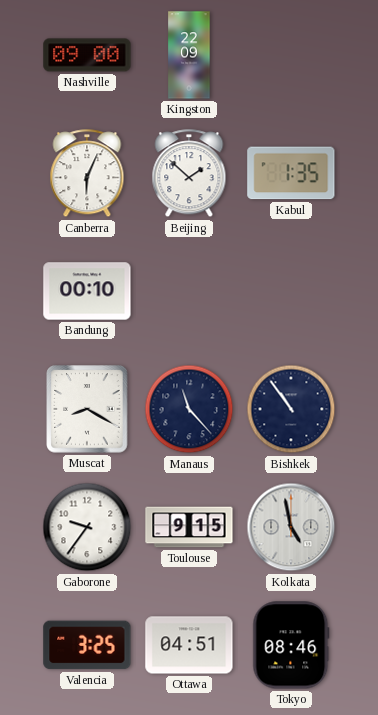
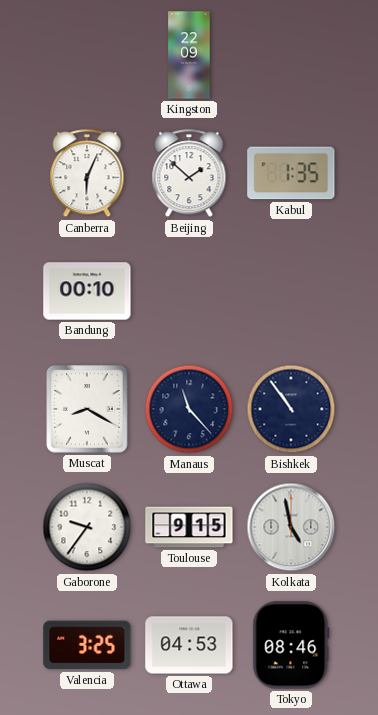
Nashville: 09:00 -> none
Ottawa: 04:51 -> 04:53
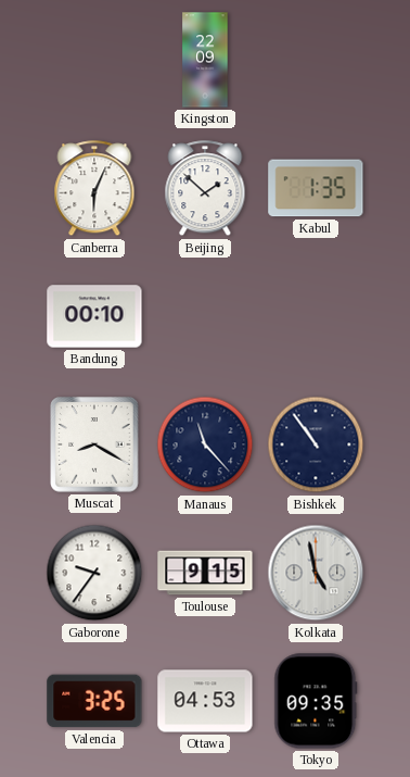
Tokyo: 08:46 -> 09:35
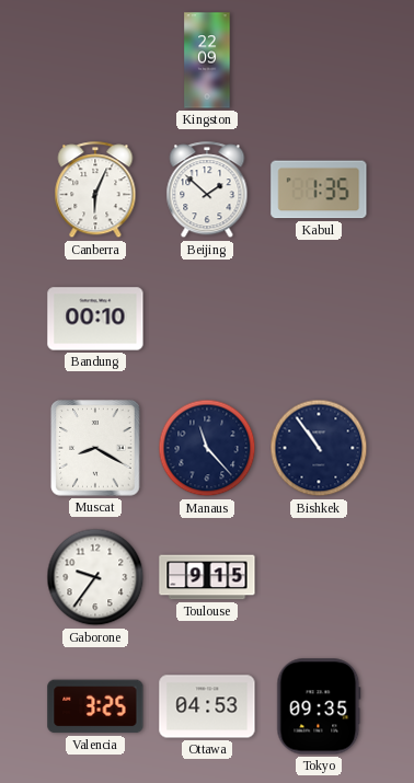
Kolkata: 4:58 -> none
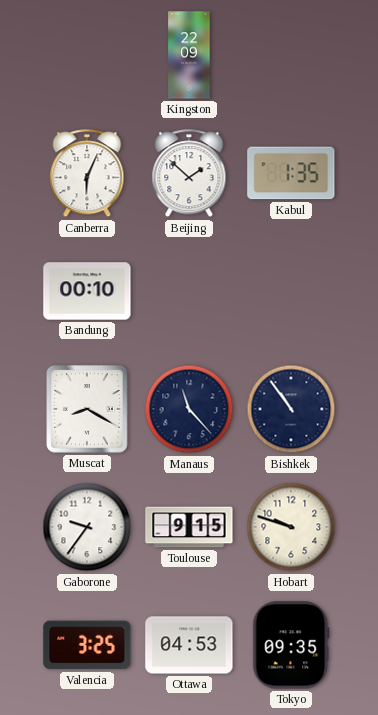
Hobart: none -> 9:48
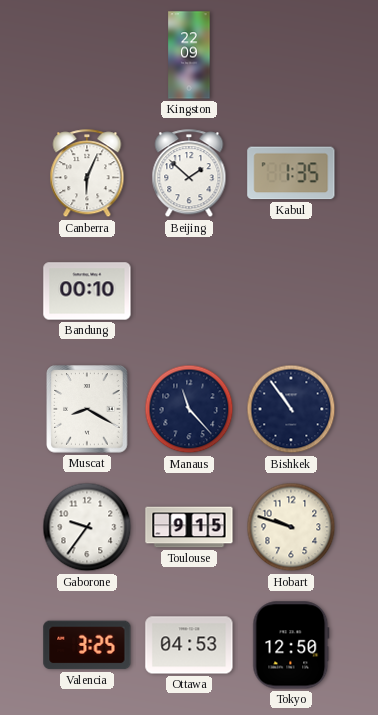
Tokyo: 09:35 -> 12:50
